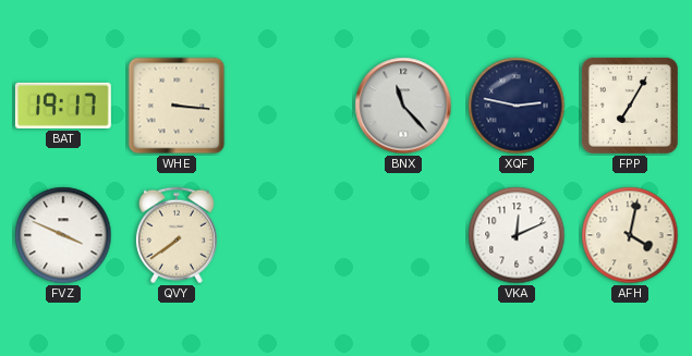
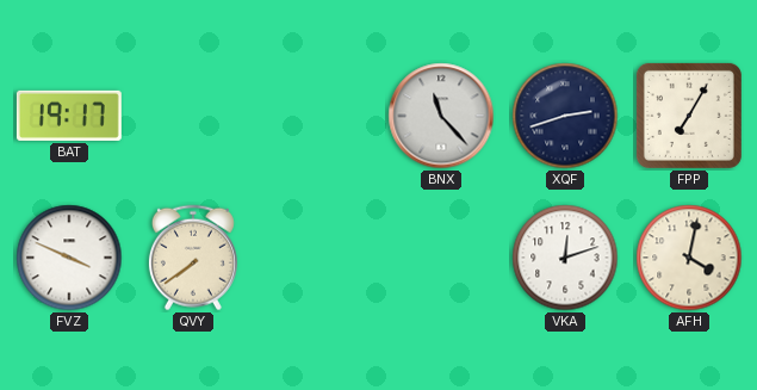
WHE: 3:16 -> none
XQF: 2:47 -> 2:42
VKA: 12:11 -> 12:12
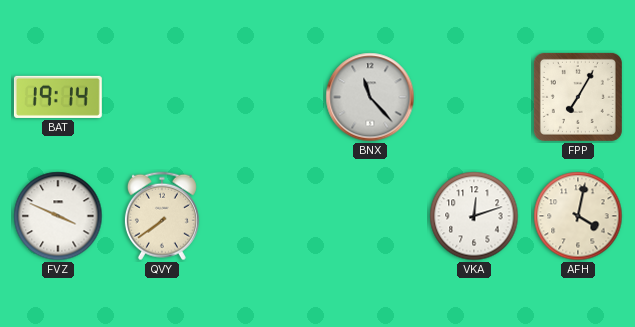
BAT: 19:17 -> 19:14
XQF: 2:42 -> none
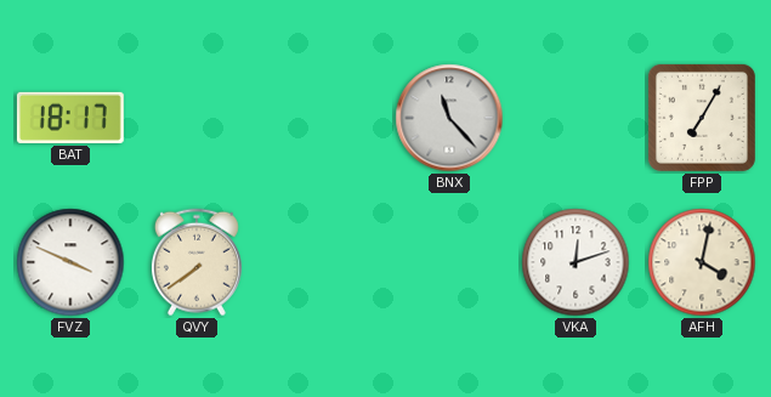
BAT: 19:14 -> 18:17
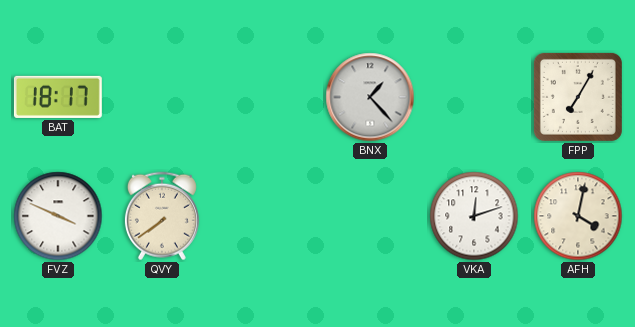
BNX: 11:23 -> 1:23
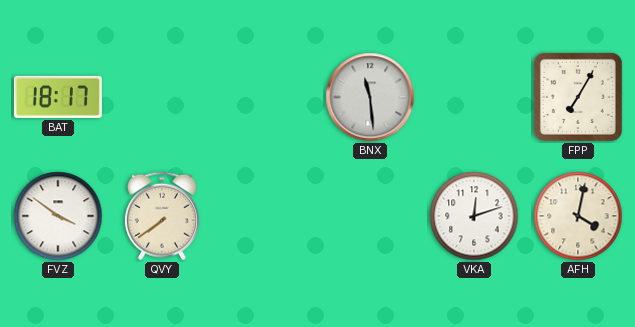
BNX: 1:23 -> 11:29
FVZ: 3:49 -> 3:51
